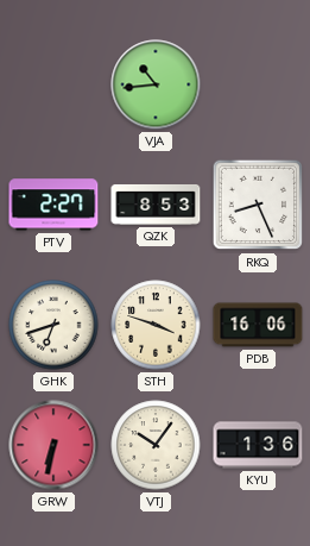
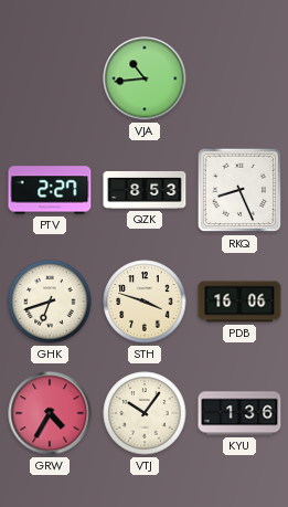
GRW: 6:32 -> 4:35
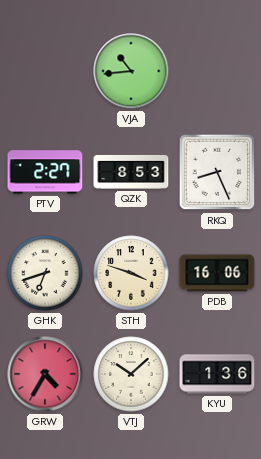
VTJ: 10:06 -> 10:08
